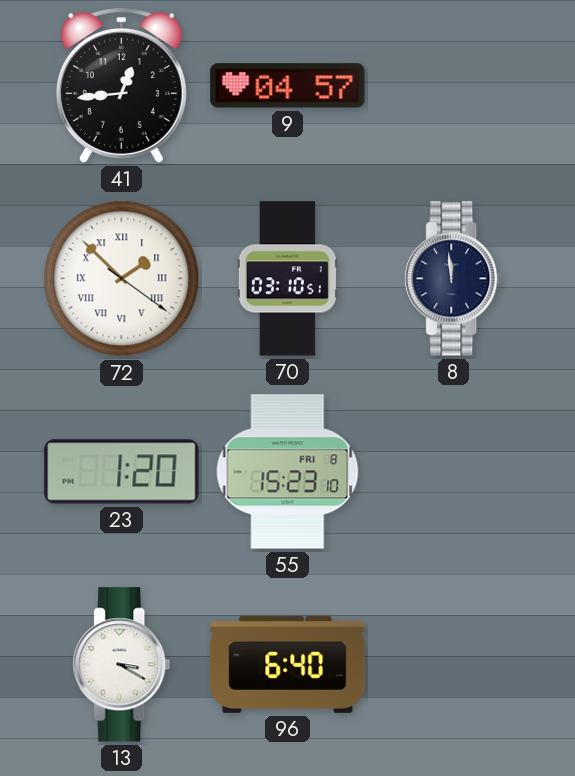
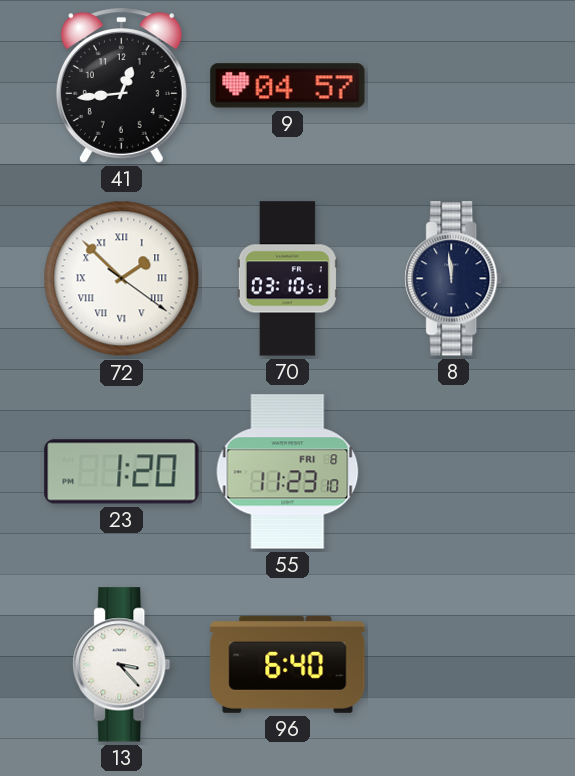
55: 15:23 -> 11:23
13: 3:20 -> 3:23
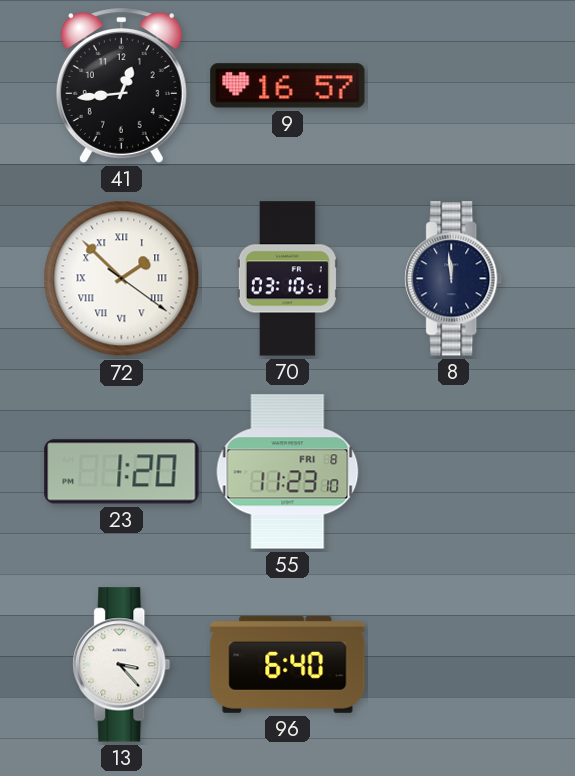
9: 04:57 -> 16:57
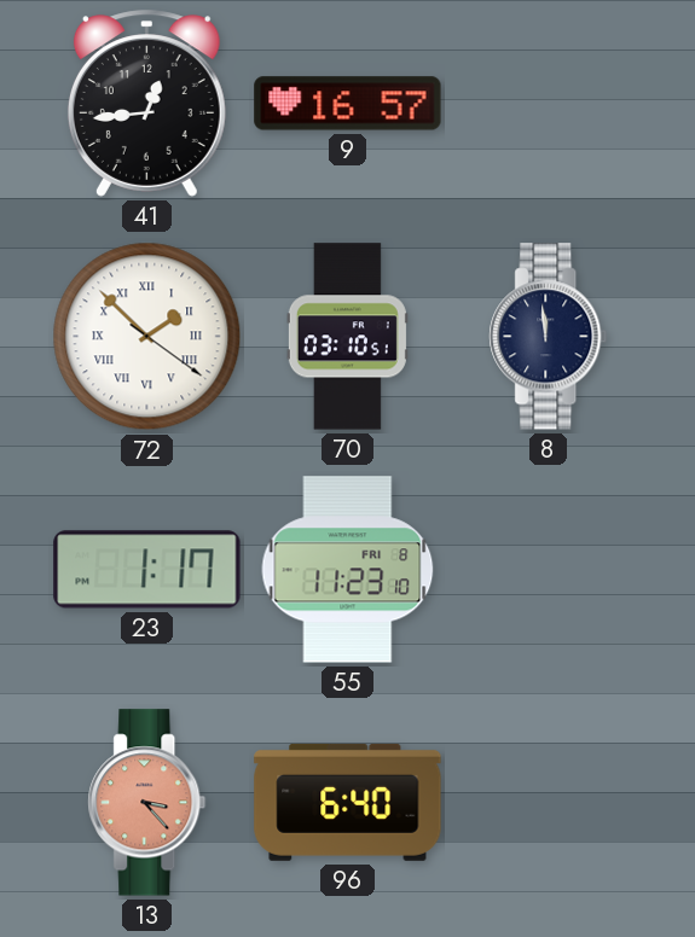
23: 1:20 -> 1:17
13 dial: white -> salmon
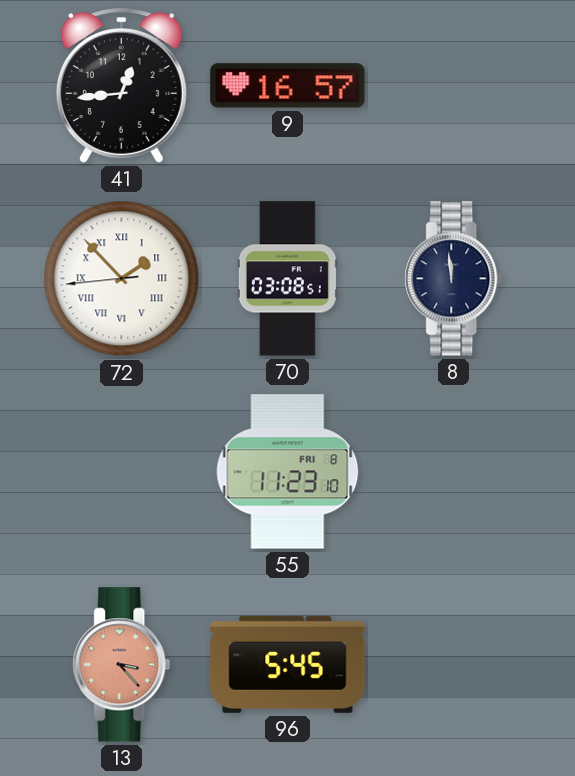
72: 1:52:21 -> 1:52:44
70: 03:10 -> 03:08
23: 1:17 -> none
96: 6:40 -> 5:45
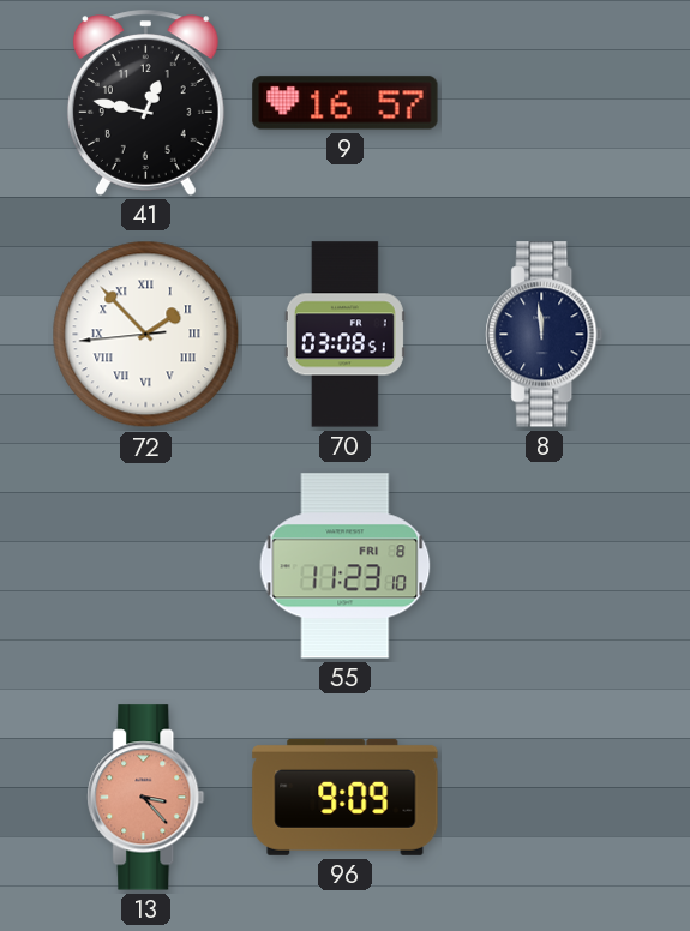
41: 12:44 -> 12:47
96: 5:45 -> 9:09
